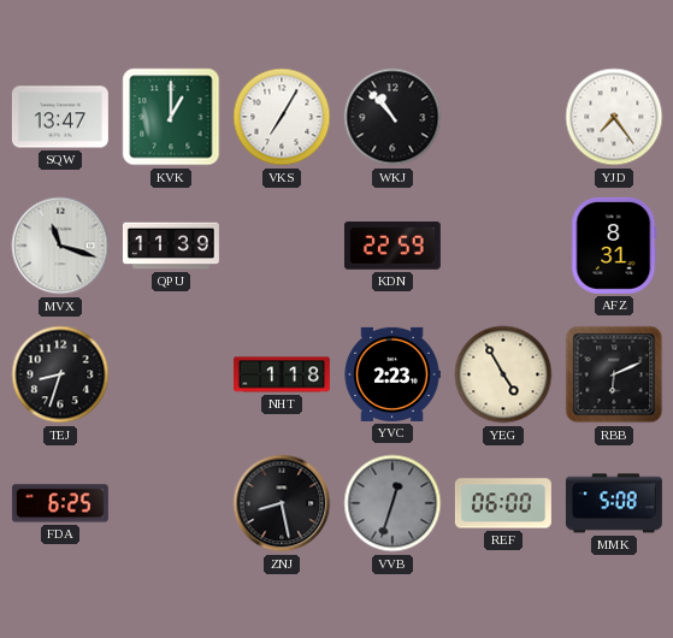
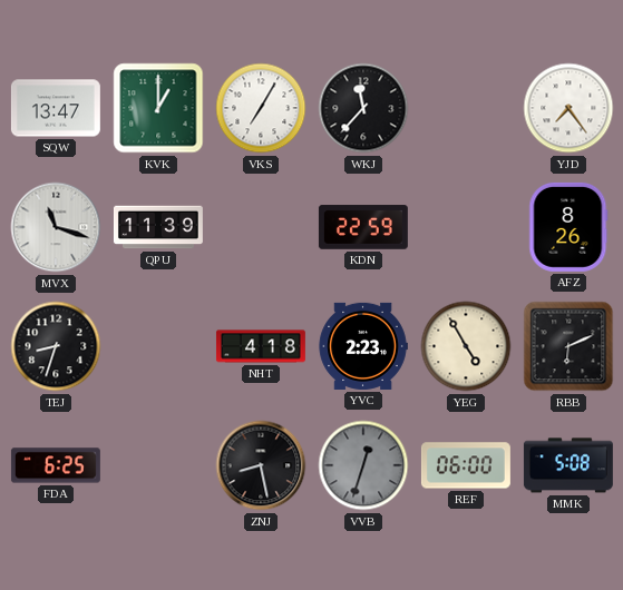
WKJ: 10:53 -> 11:37
AFZ: 8:31 -> 8:26
NHT: 1:18 -> 4:18
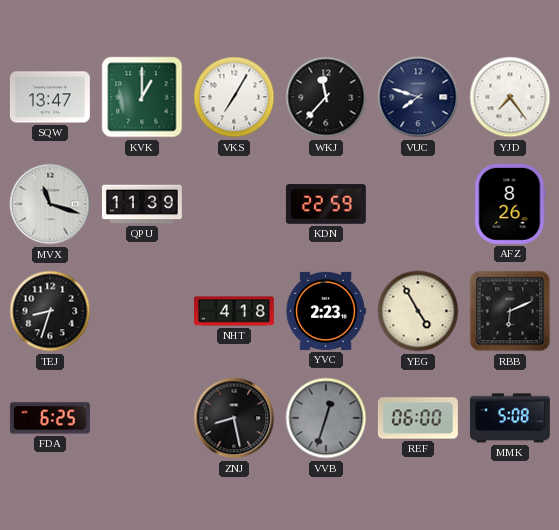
VUC: none -> 7:48
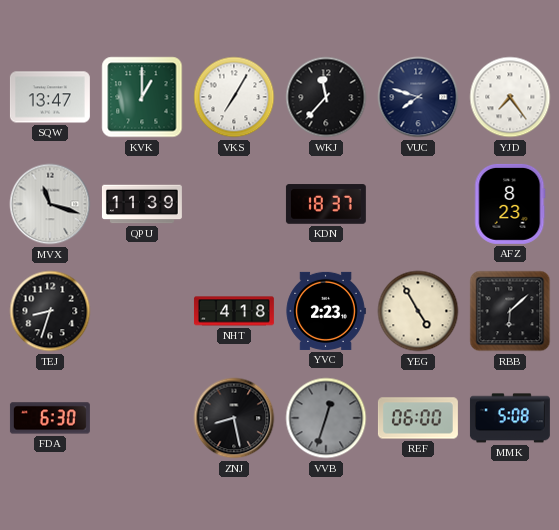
KDN: 22:59 -> 18:37
AFZ: 8:26 -> 8:23
RBB: 6:11 -> 6:08
FDA: 6:25 -> 6:30
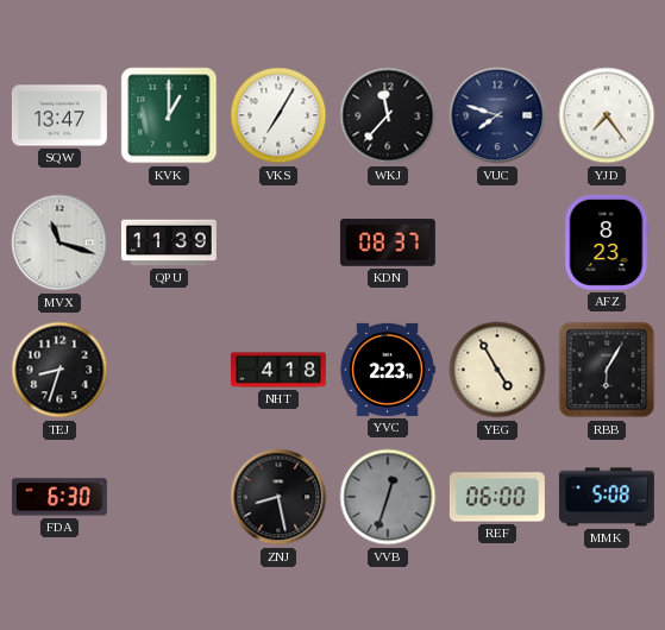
KDN: 18:37 -> 08:37
RBB: 6:08 -> 6:05
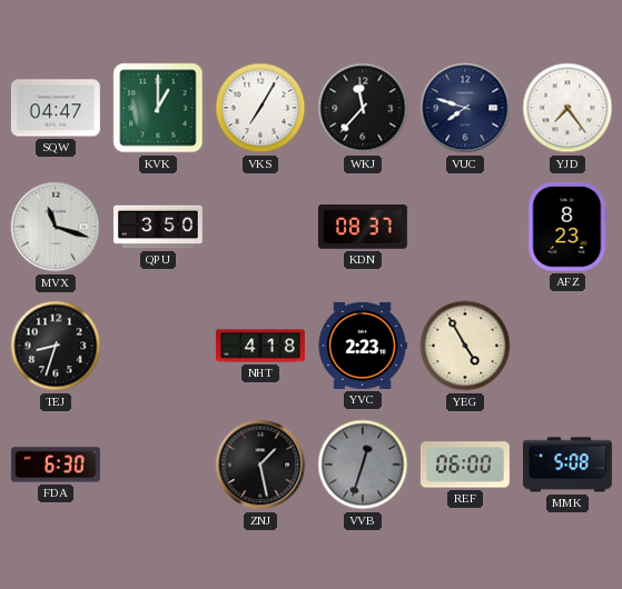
SQW: 13:47 -> 04:47
QPU: 11:39 -> 3:50
RBB: 6:05 -> none
ZNJ: 8:28 -> 1:28
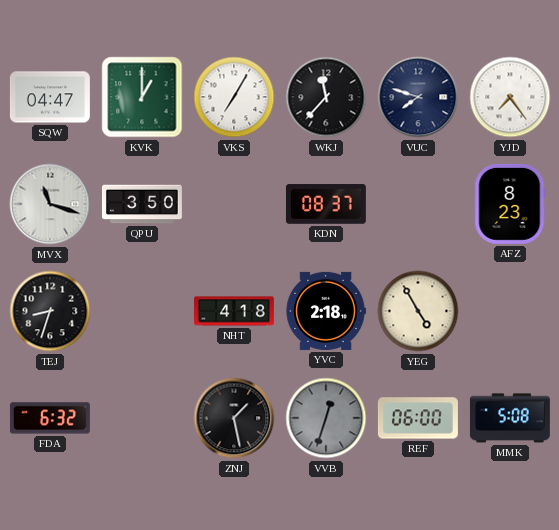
YVC: 2:23 -> 2:18
FDA: 6:30 -> 6:32
